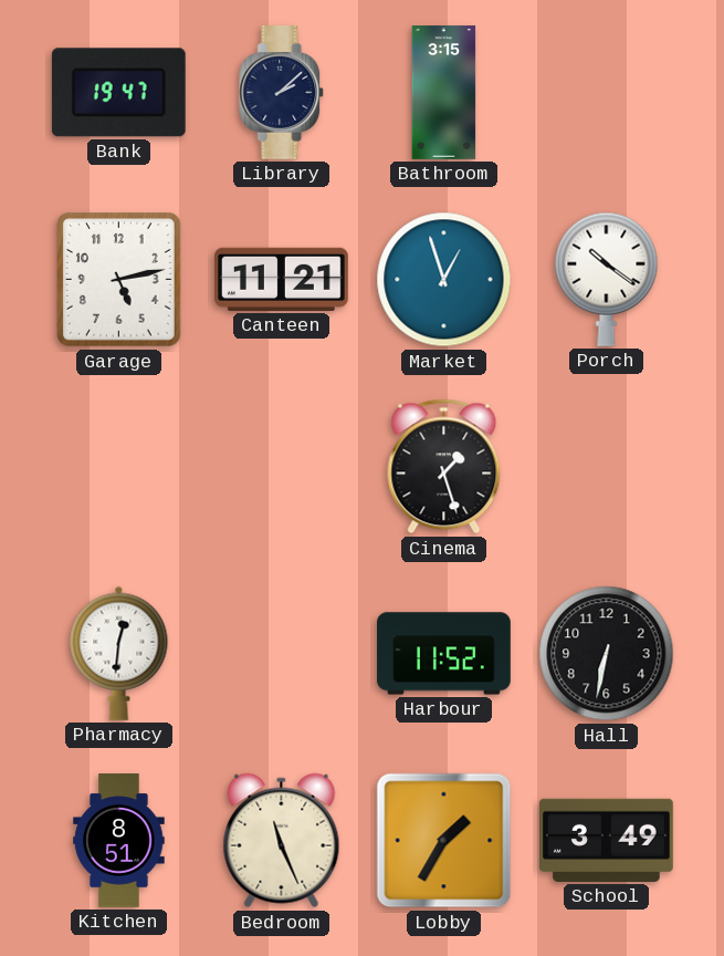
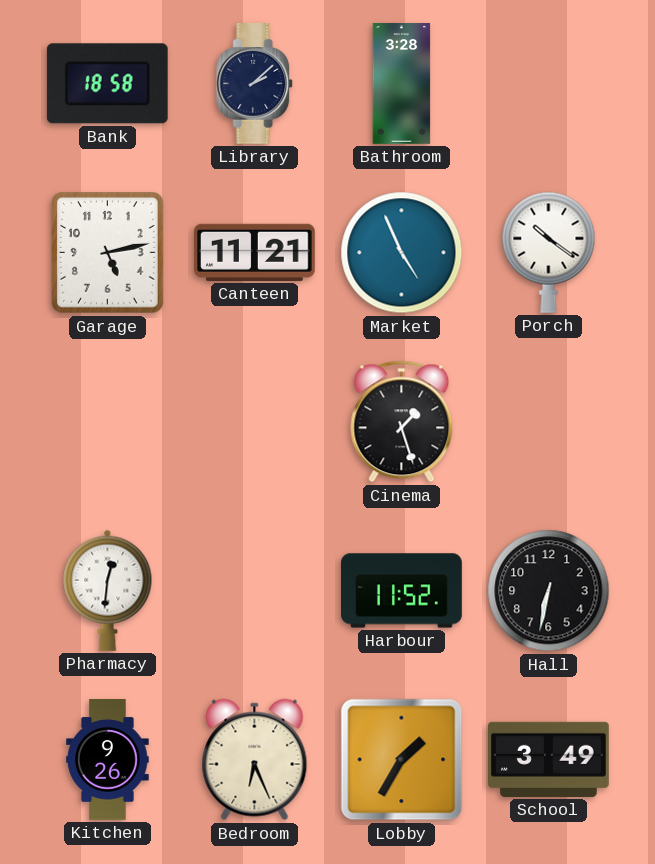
Bank: 19:47 -> 18:58
Bathroom: 3:15 -> 3:28
Market: 12:57 -> 4:56
Kitchen: 8:51 -> 9:26
Bedroom: 11:26 -> 6:26
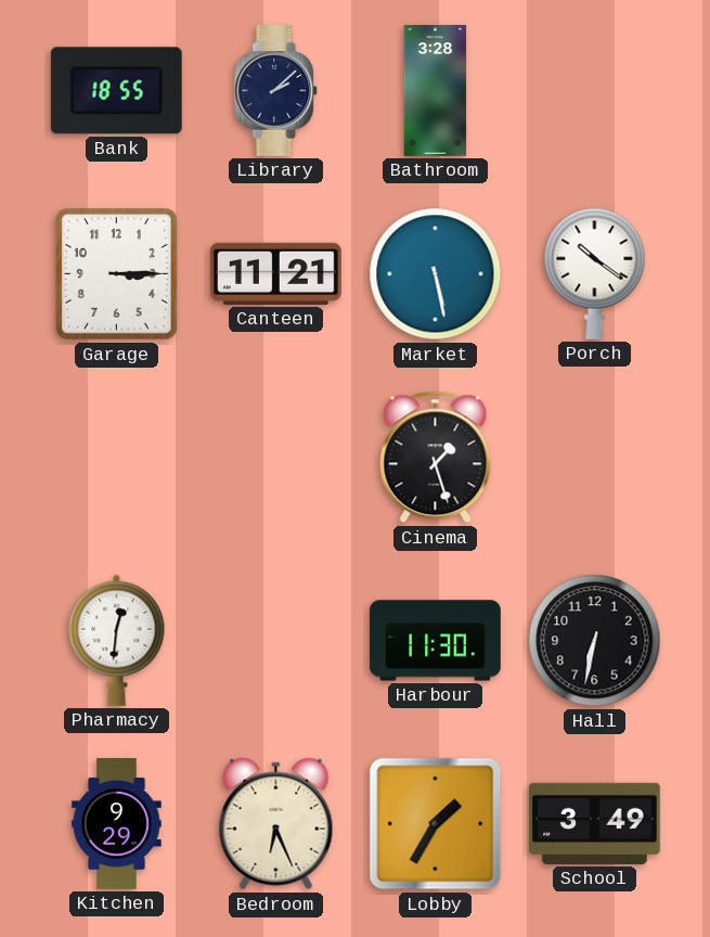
Bank: 18:58 -> 18:55
Garage: 5:13 -> 3:15
Market: 4:56 -> 5:28
Harbour: 11:52 -> 11:30
Kitchen: 9:26 -> 9:29
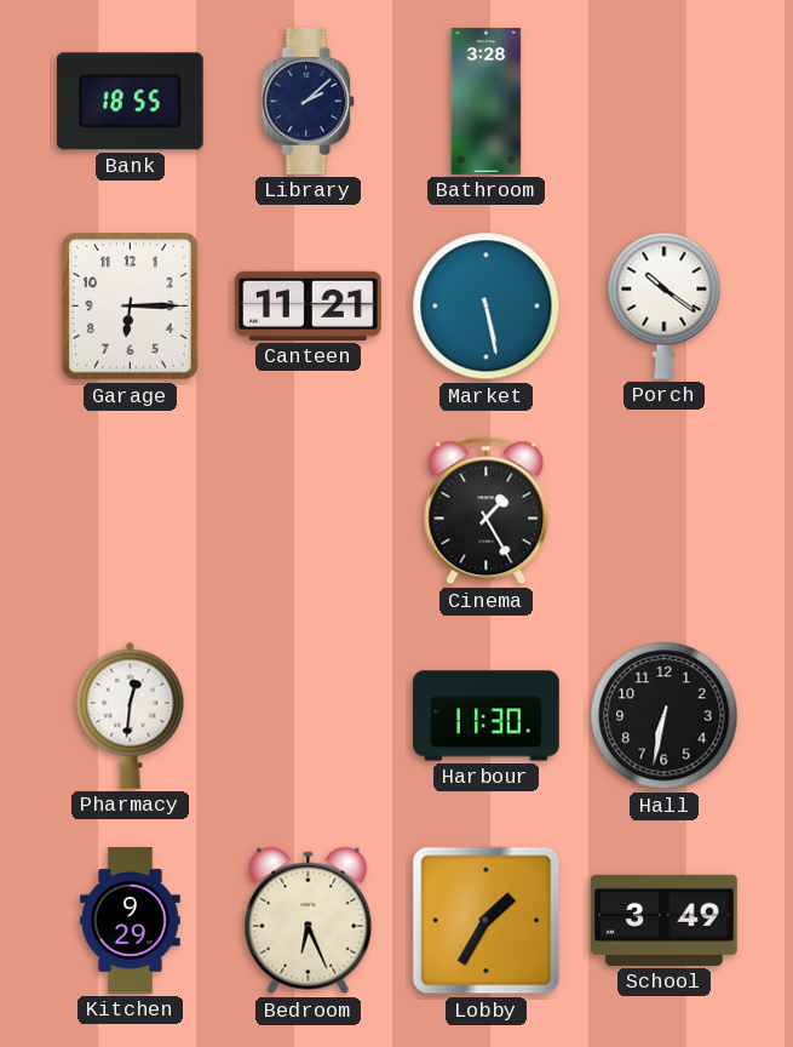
Garage: 3:15 -> 6:15
Cinema: 1:27 -> 1:25
